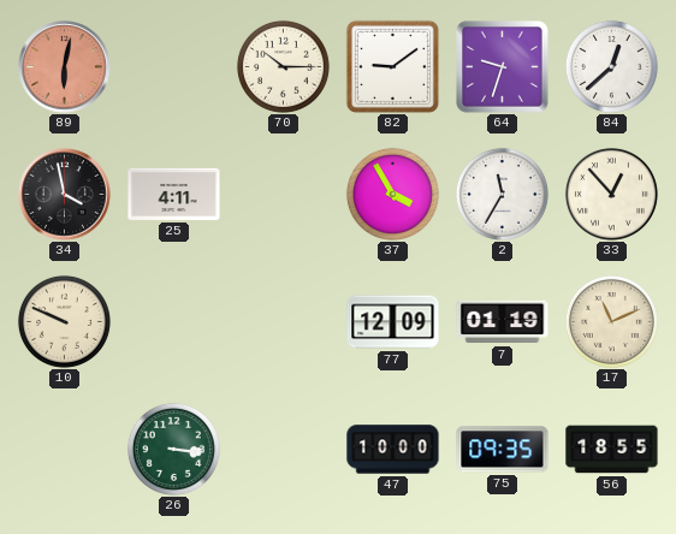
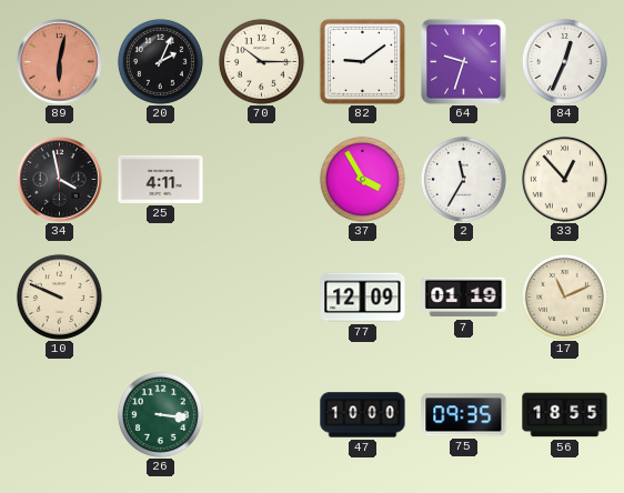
20: none -> 2:04
84: 12:38 -> 12:34
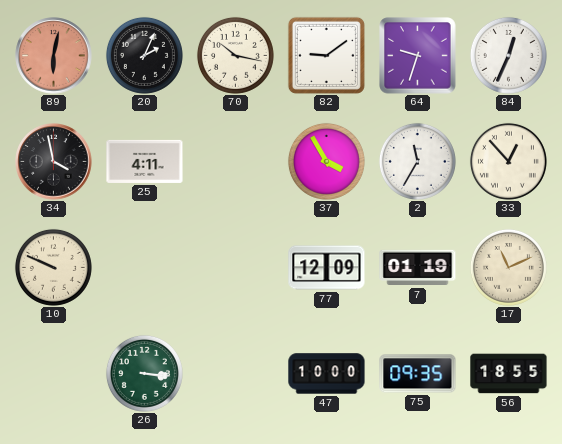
70: 10:15 -> 10:17
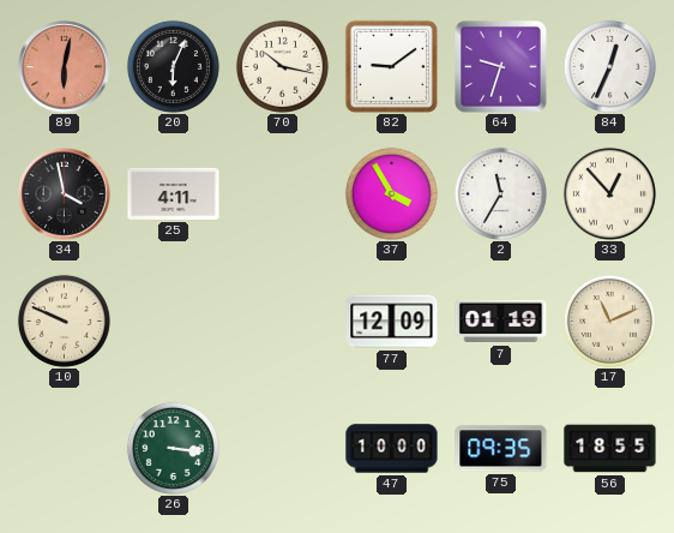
20: 2:04 -> 6:04
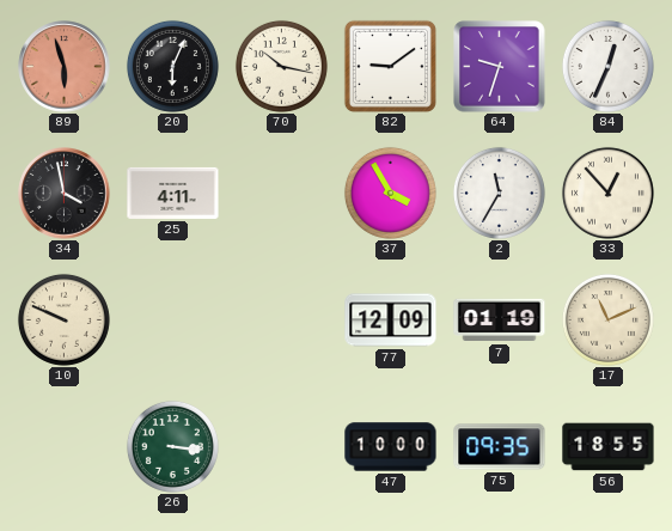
89: 6:02 -> 5:57
